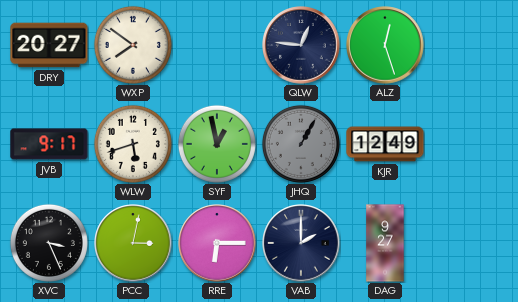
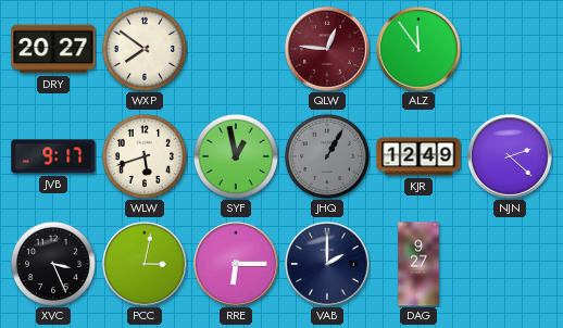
QLW dial: navy -> burgundy
ALZ: 12:27 -> 11:54
NJN: none -> 2:22
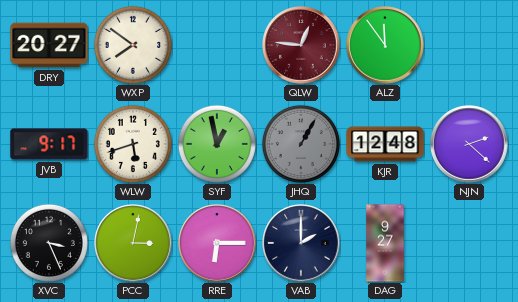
KJR: 12:49 -> 12:48
